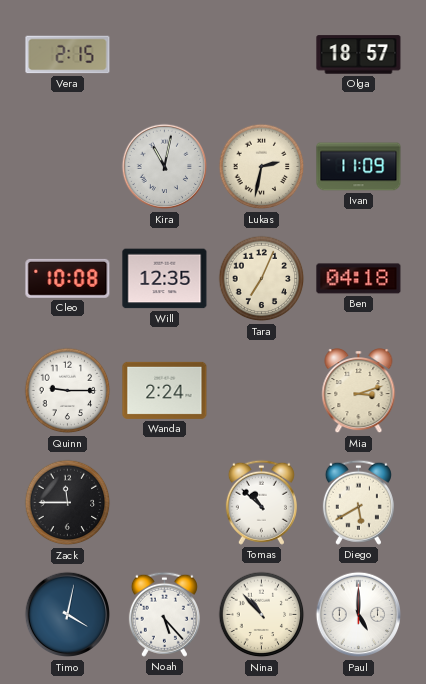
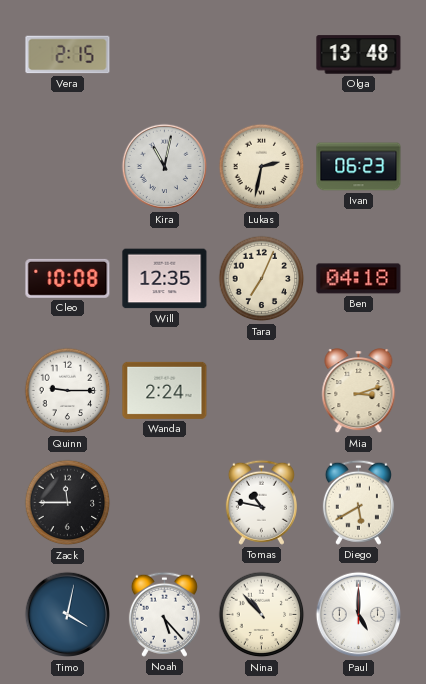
Olga: 18:57 -> 13:48
Ivan: 11:09 -> 06:23
Tomas: 10:52 -> 10:47
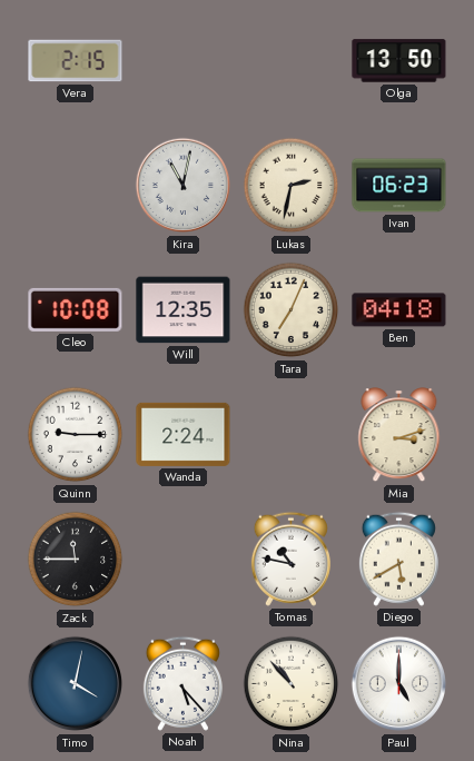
Olga: 13:48 -> 13:50
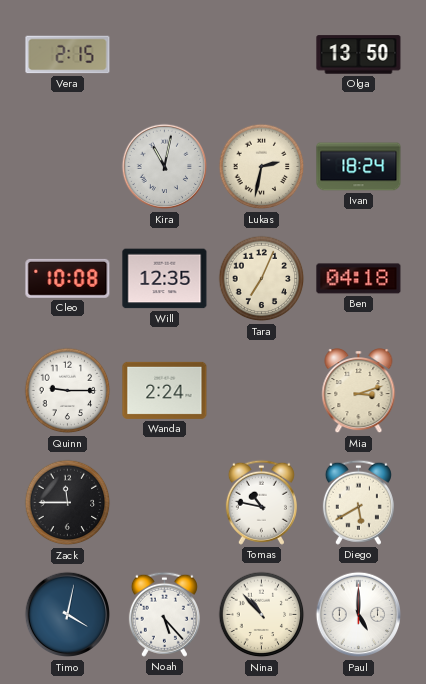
Ivan: 06:23 -> 18:24
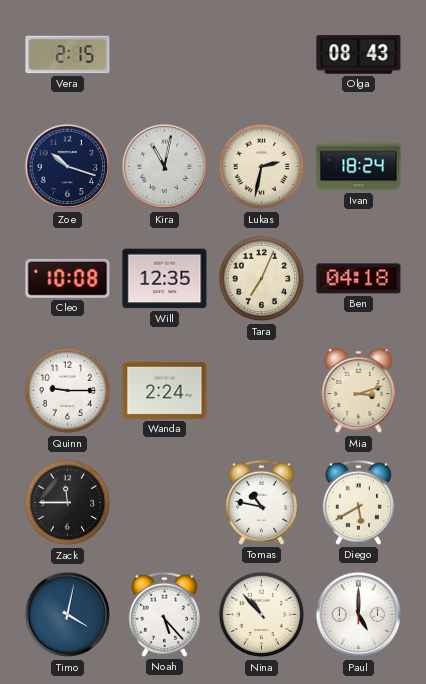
Olga: 13:50 -> 08:43
Zoe: none -> 10:18
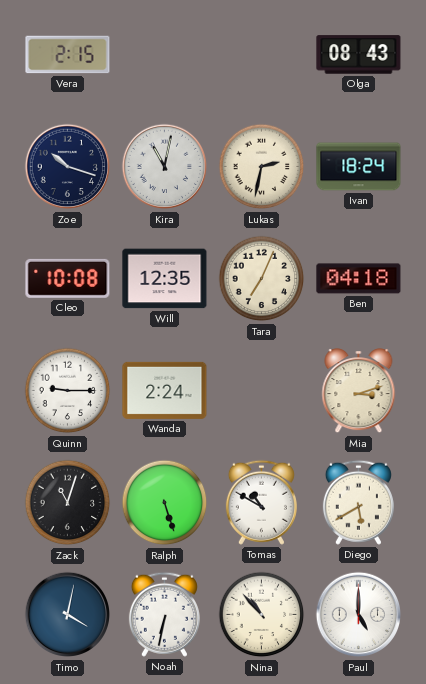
Zack: 11:45 -> 11:03
Ralph: none -> 5:27
Tomas: 10:47 -> 10:50
Noah: 5:23 -> 6:32
